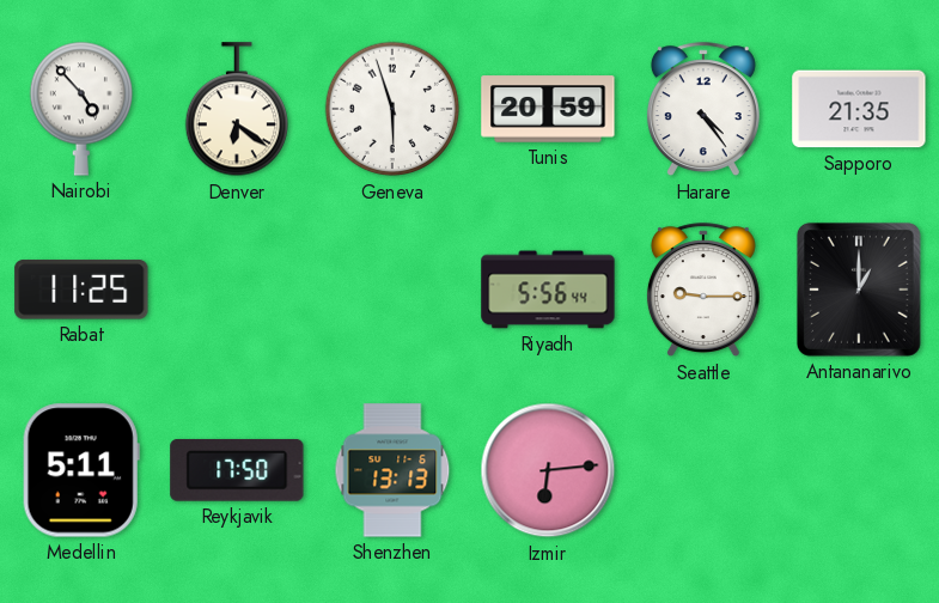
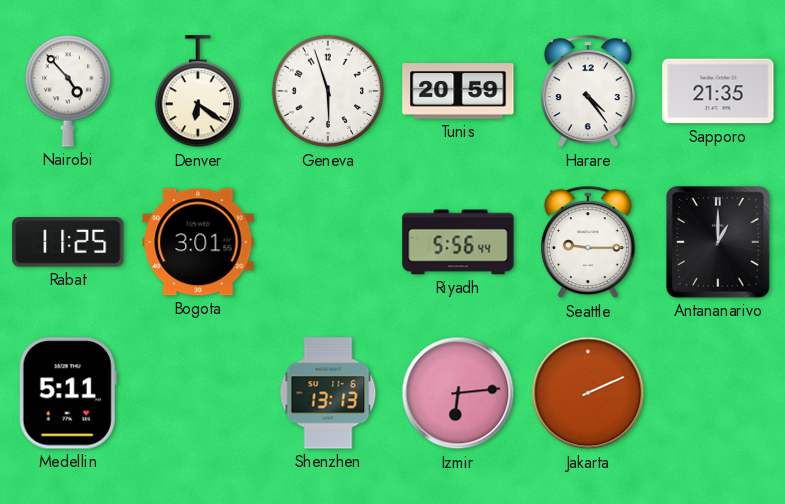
Bogota: none -> 3:01
Reykjavik: 17:50 -> none
Jakarta: none -> 2:11
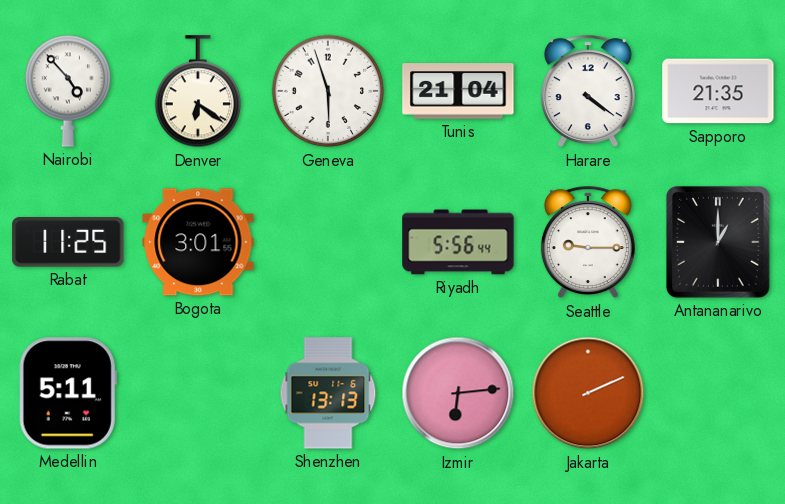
Tunis: 20:59 -> 21:04
Harare: 4:24 -> 4:21
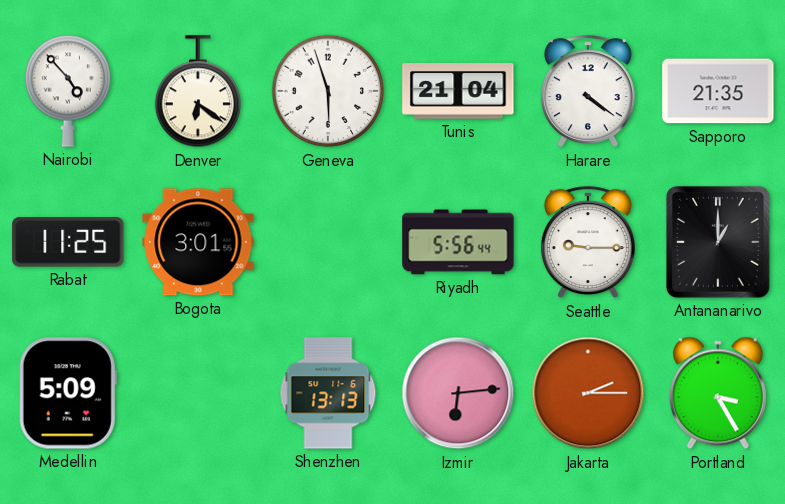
Medellin: 5:11 -> 5:09
Jakarta: 2:11 -> 2:15
Portland: none -> 3:25
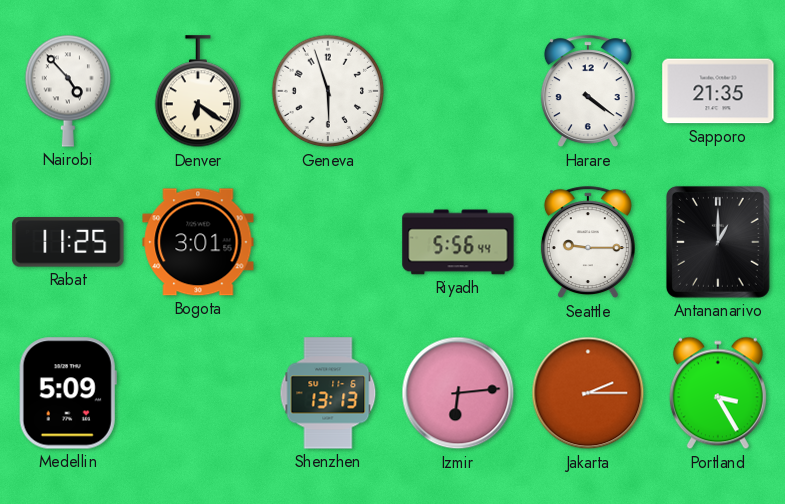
Tunis: 21:04 -> none
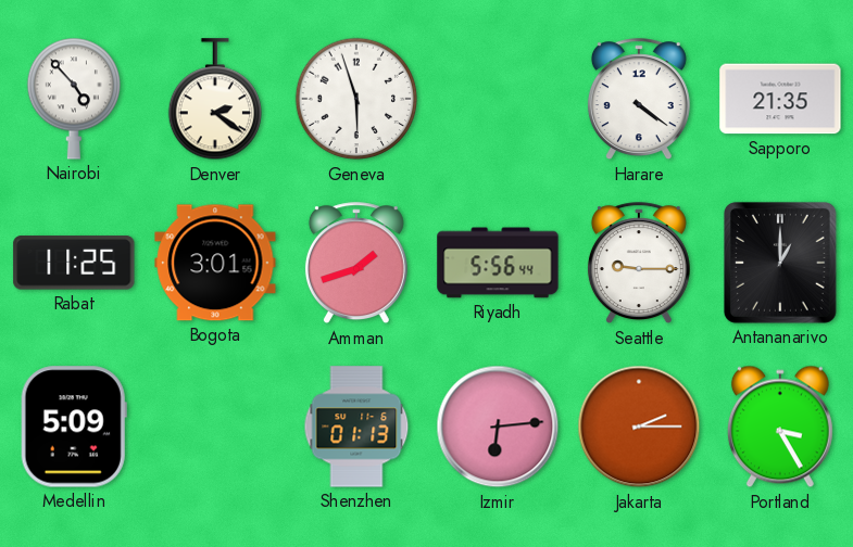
Denver: 6:21 -> 2:21
Amman: none -> 1:42
Shenzhen: 13:13 -> 01:13
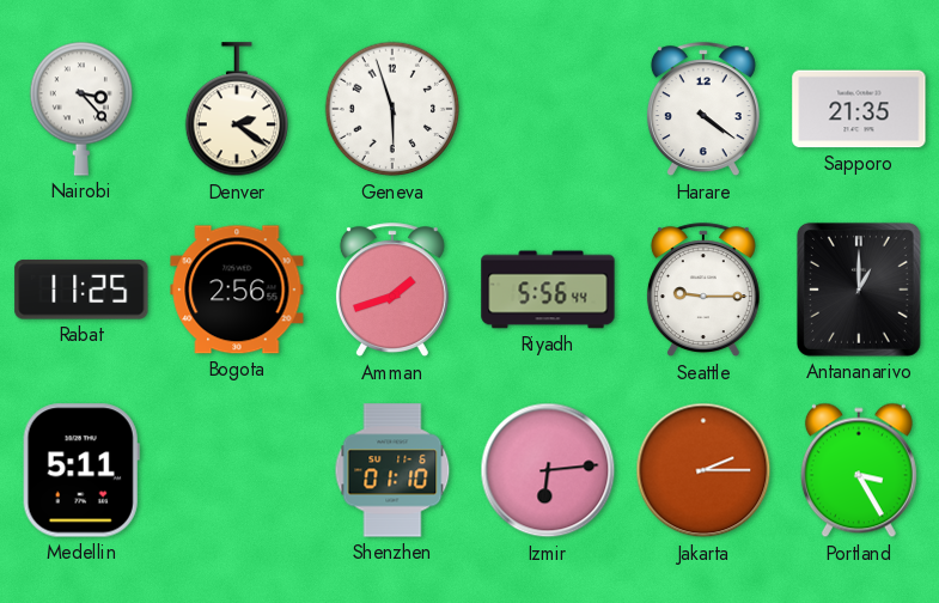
Nairobi: 4:53 -> 3:23
Bogota: 3:01 -> 2:56
Medellin: 5:09 -> 5:11
Shenzhen: 01:13 -> 01:10
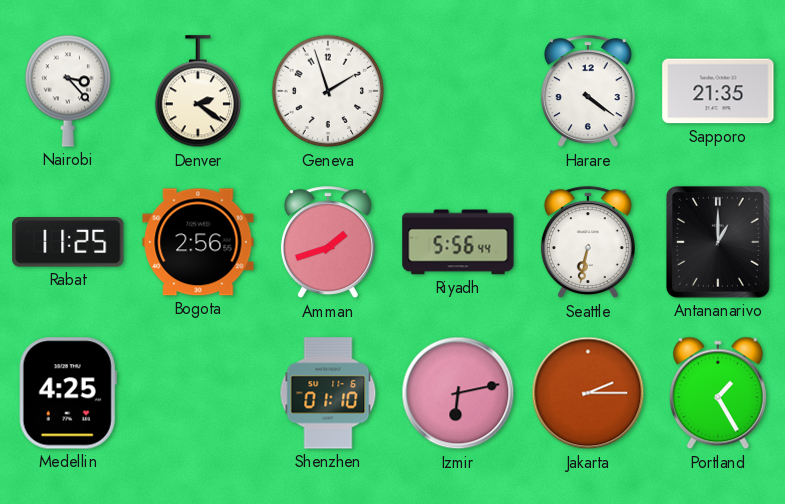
Geneva: 5:57 -> 1:57
Seattle: 9:15 -> 6:32
Medellin: 5:11 -> 4:25
Izmir: 6:14 -> 6:13
Portland: 3:25 -> 1:25
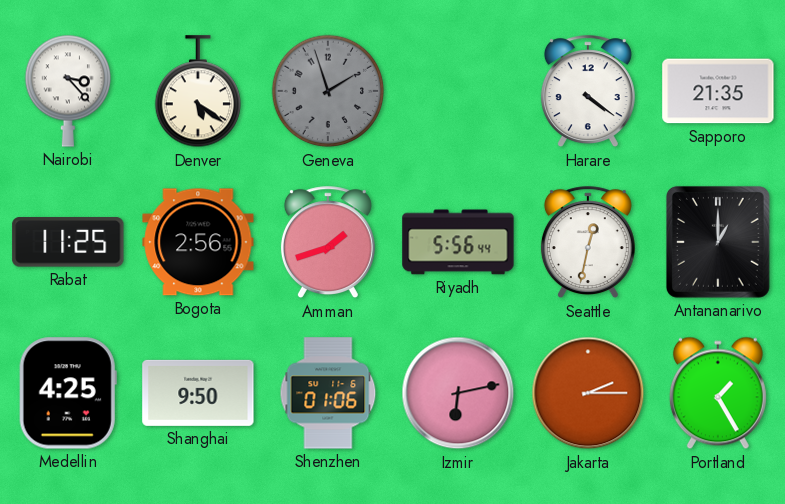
Denver: 2:21 -> 5:21
Geneva dial: white -> grey
Seattle: 6:32 -> 12:32
Shanghai: none -> 9:50
Shenzhen: 01:10 -> 01:06
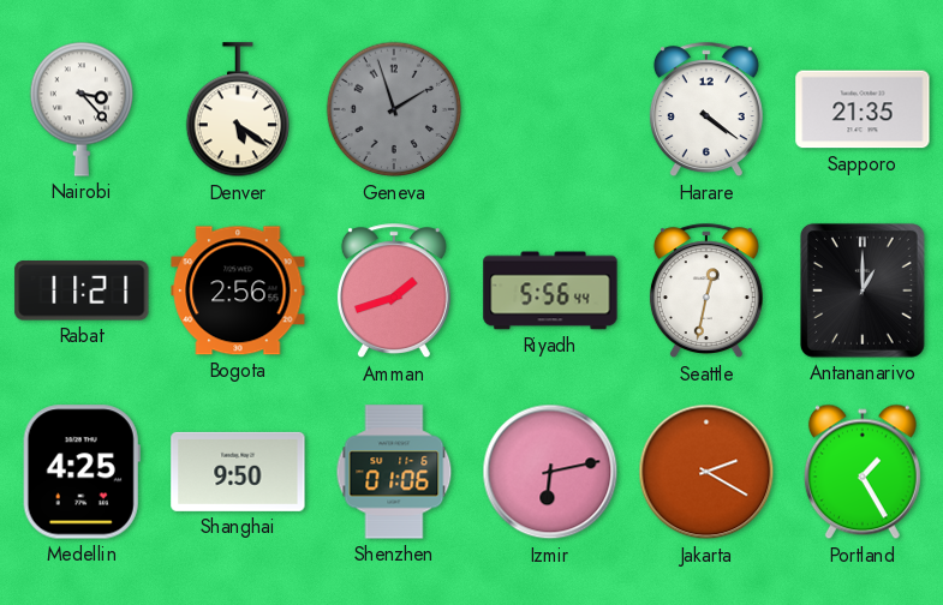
Rabat: 11:25 -> 11:21
Jakarta: 2:15 -> 2:20
